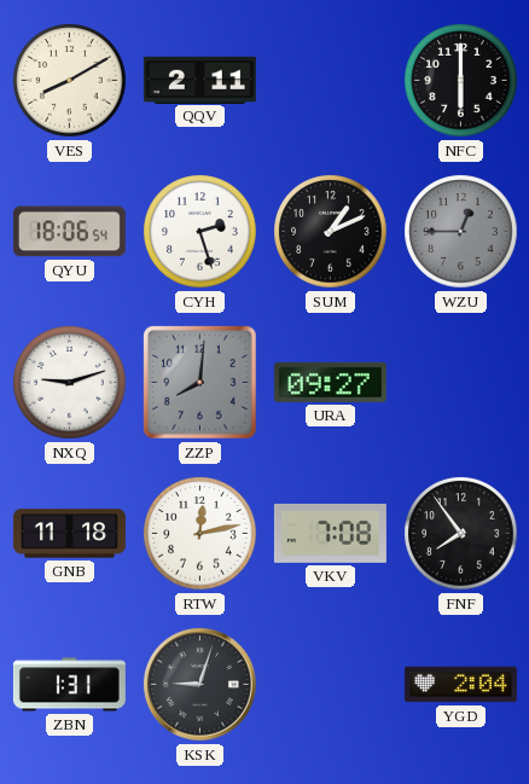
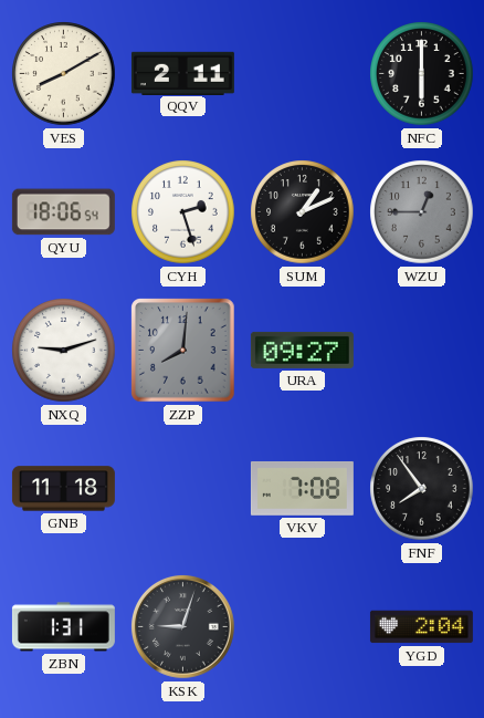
RTW: 12:13 -> none
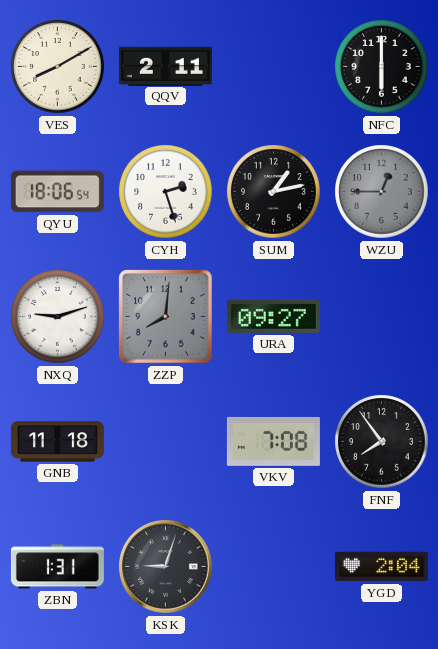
SUM: 1:11 -> 1:13
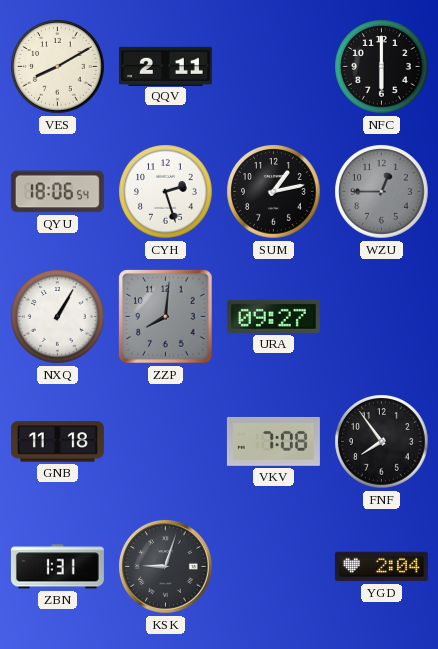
NXQ: 9:12 -> 1:05
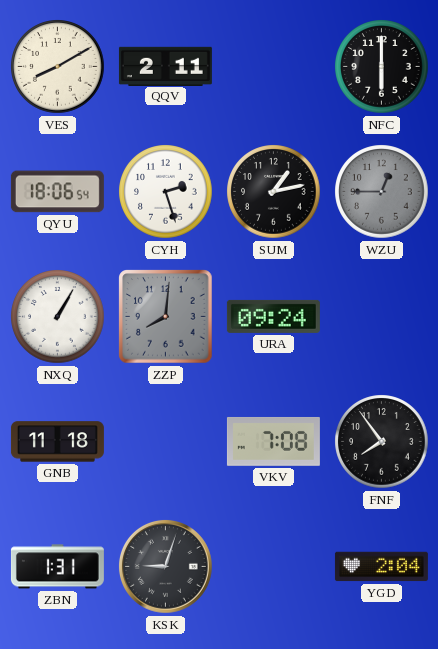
URA: 09:27 -> 09:24
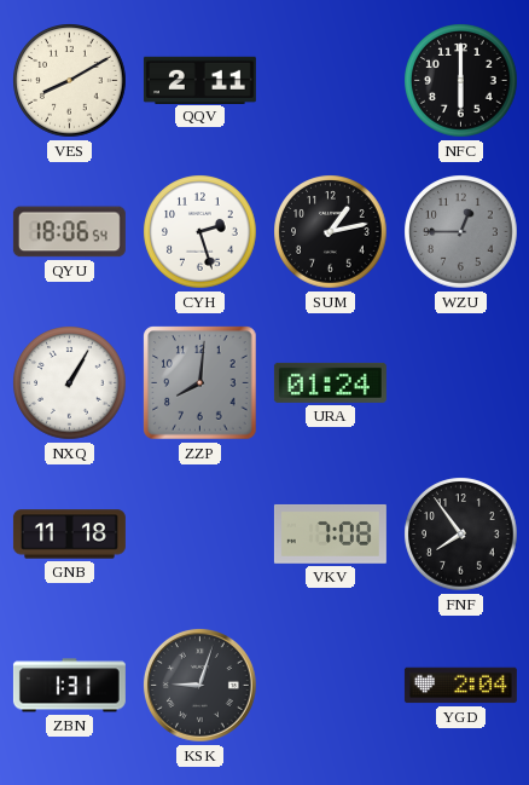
URA: 09:24 -> 01:24
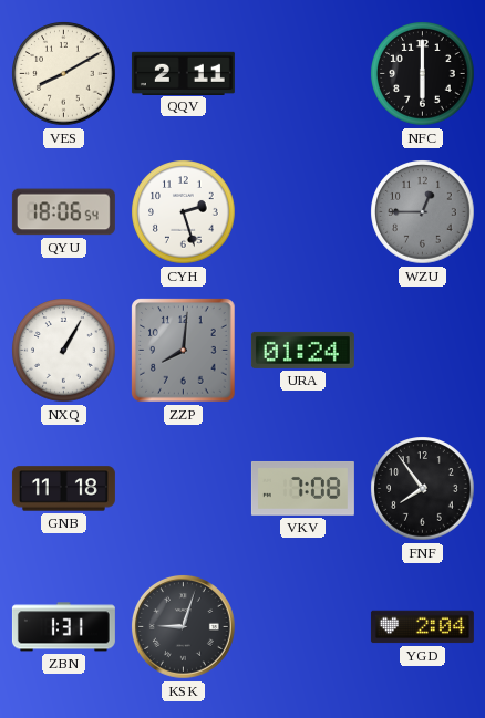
SUM: 1:13 -> none
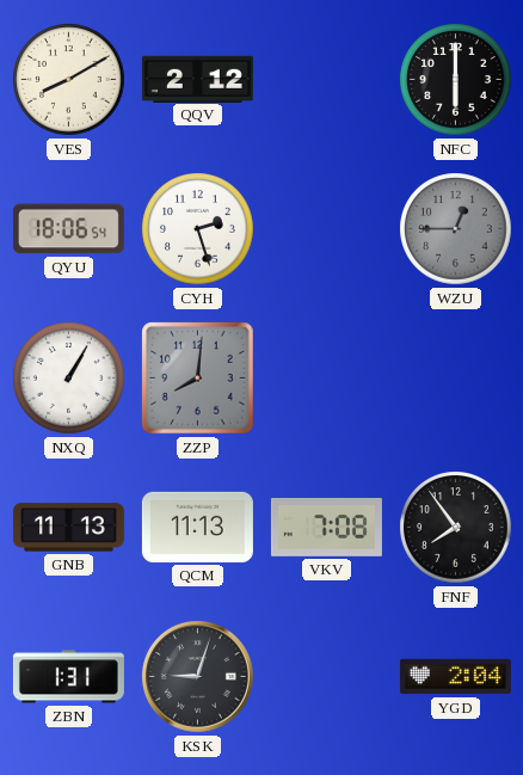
QQV: 2:11 -> 2:12
URA: 01:24 -> none
GNB: 11:18 -> 11:13
QCM: none -> 11:13
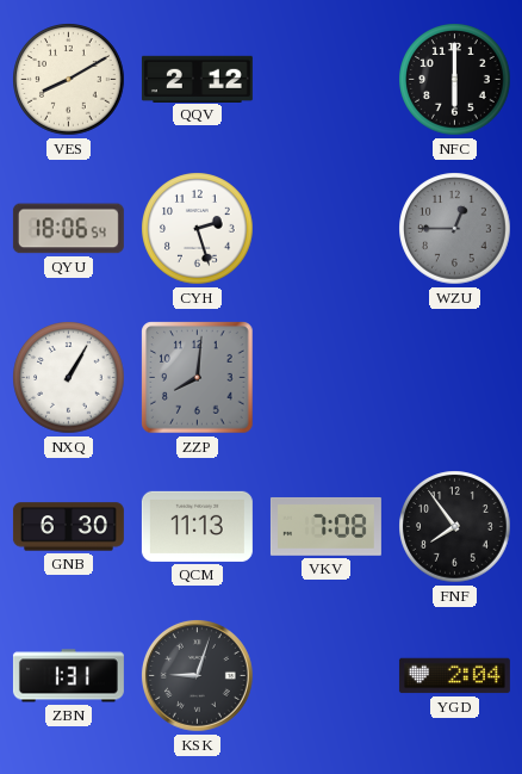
GNB: 11:13 -> 6:30
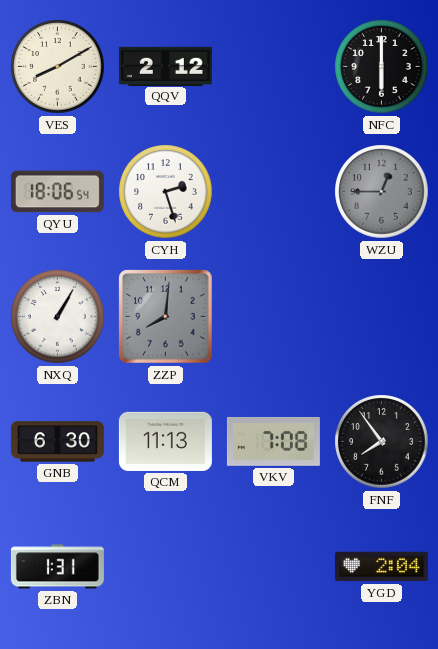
KSK: 9:03 -> none
